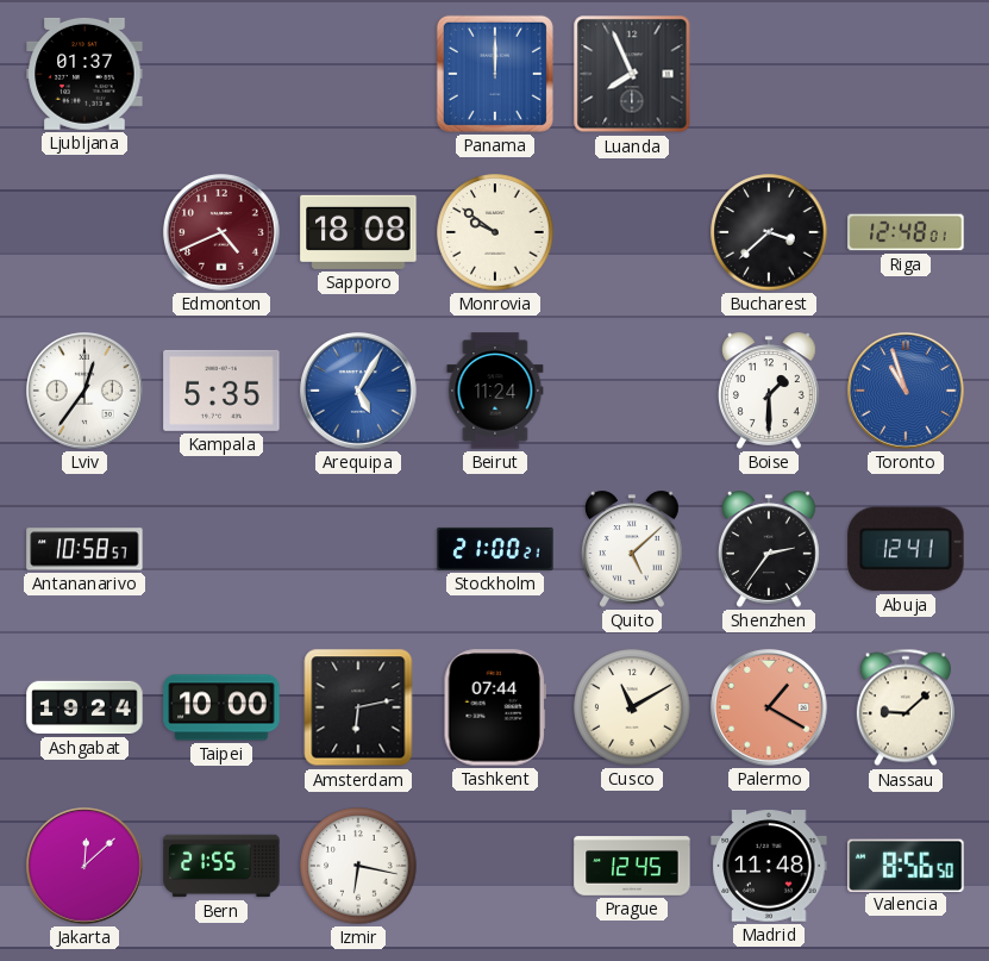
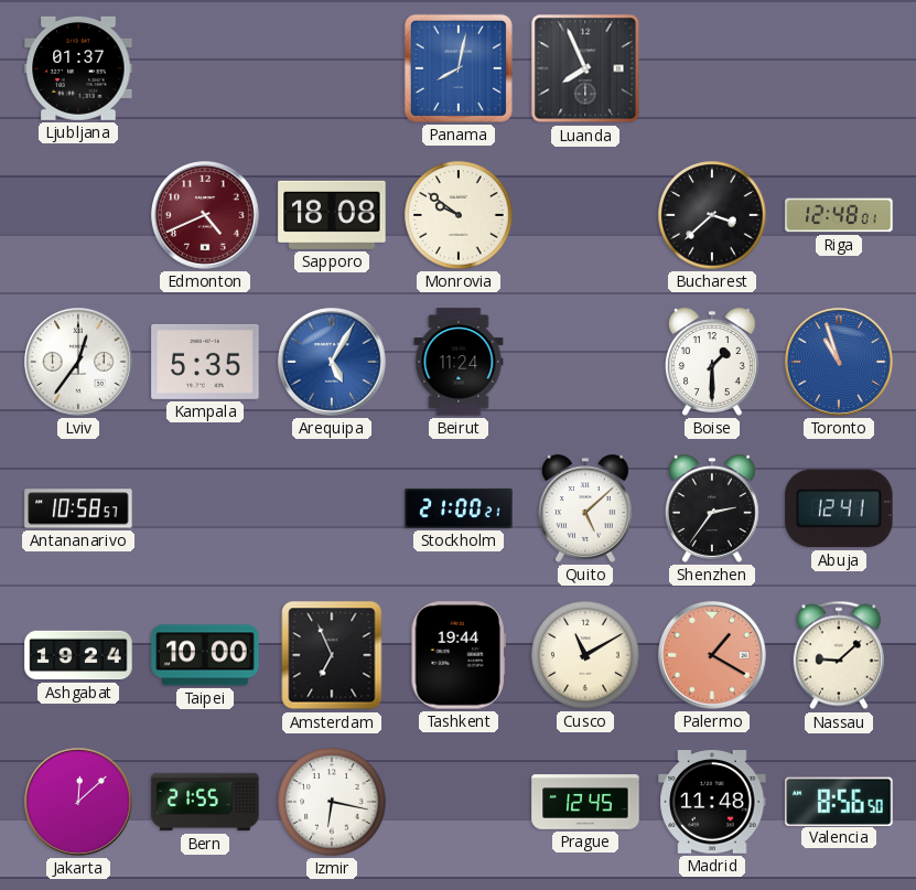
Panama: 12:00 -> 8:02
Amsterdam: 6:13 -> 6:56
Tashkent: 07:44 -> 19:44
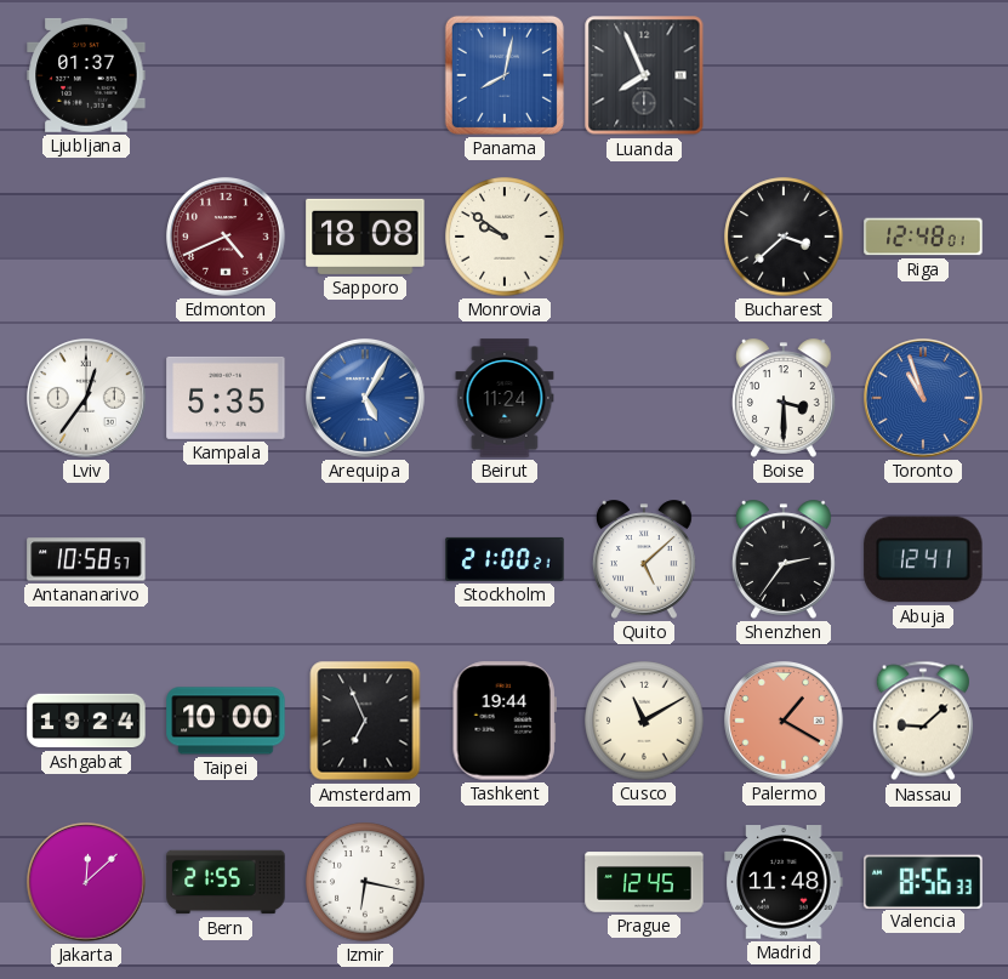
Boise: 1:30 -> 3:30
Valencia: 8:56:50 -> 8:56:33
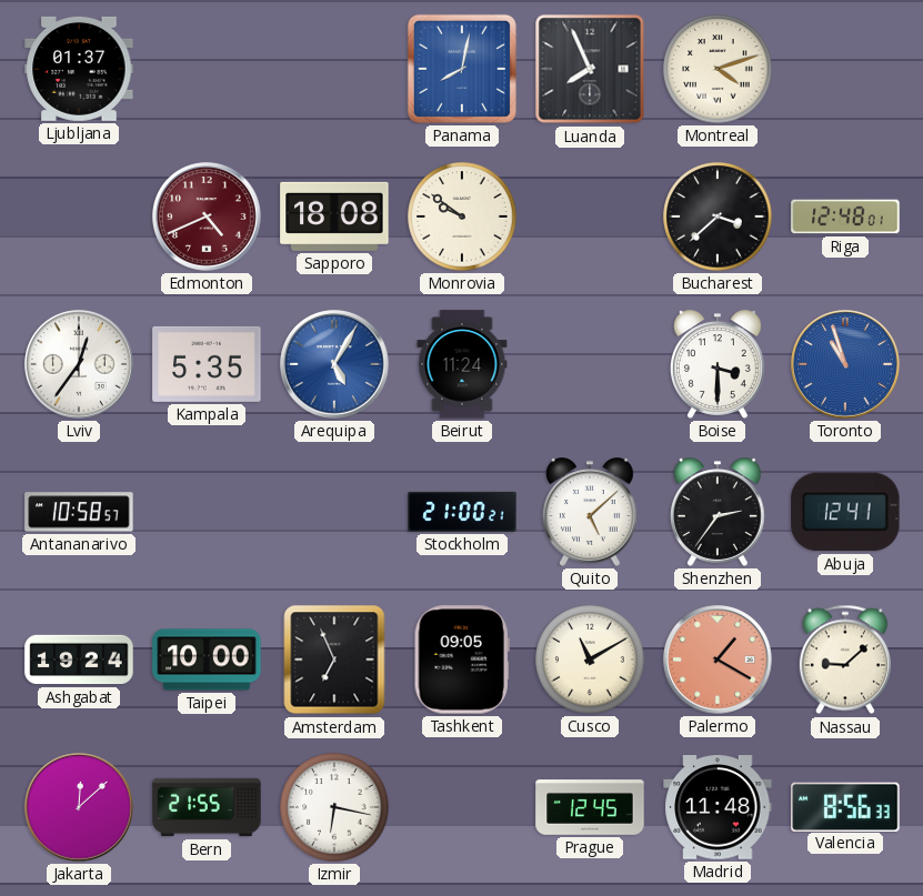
Montreal: none -> 4:12
Tashkent: 19:44 -> 09:05
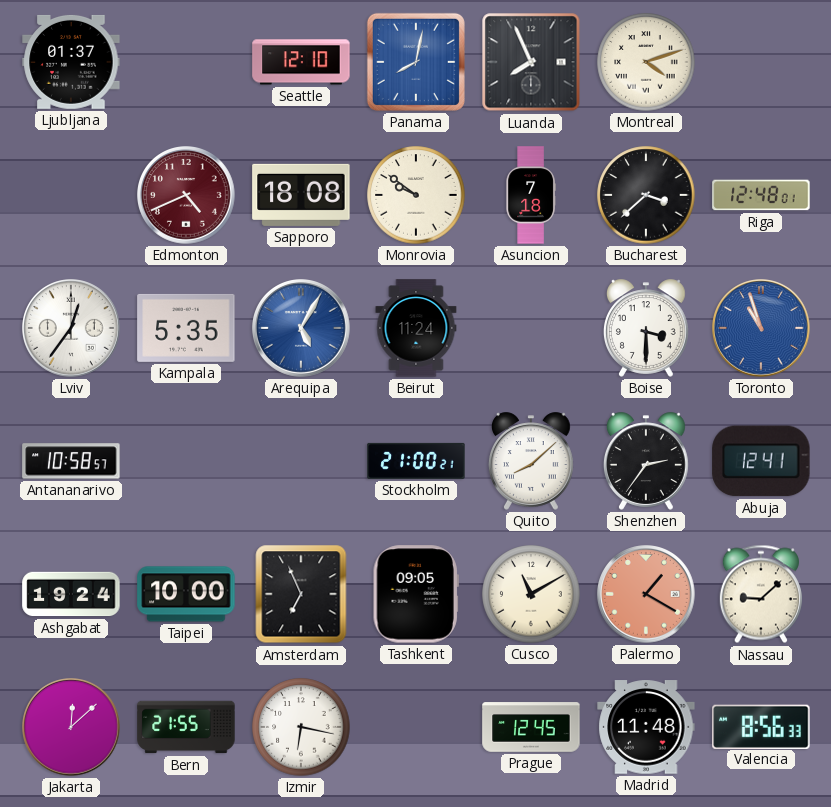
Seattle: none -> 12:10
Asuncion: none -> 7:18
Quito: 5:08 -> 8:08
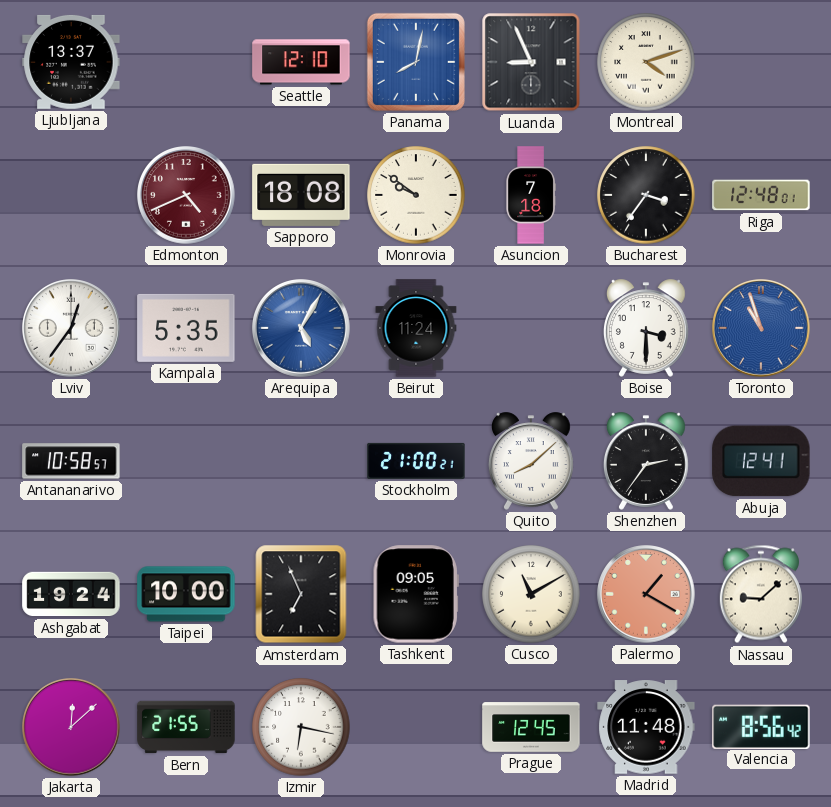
Ljubljana: 01:37 -> 13:37
Luanda: 7:56 -> 8:56
Bucharest: 3:38 -> 3:36
Valencia: 8:56:33 -> 8:56:42
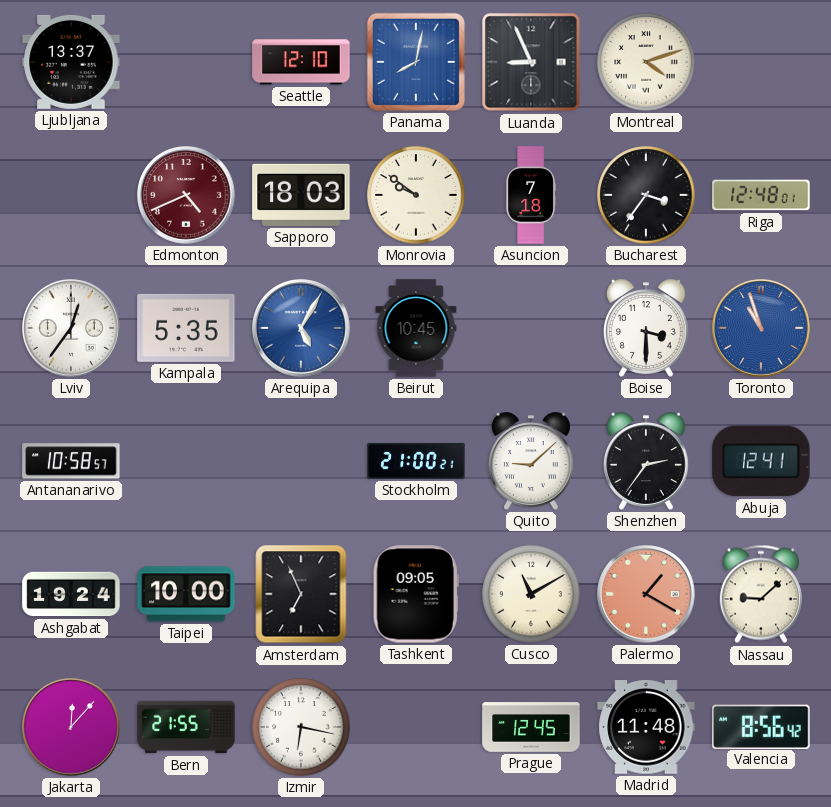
Sapporo: 18:08 -> 18:03
Beirut: 11:24 -> 10:45
Quito: 8:08 -> 9:08
Jakarta: 12:08 -> 12:07
